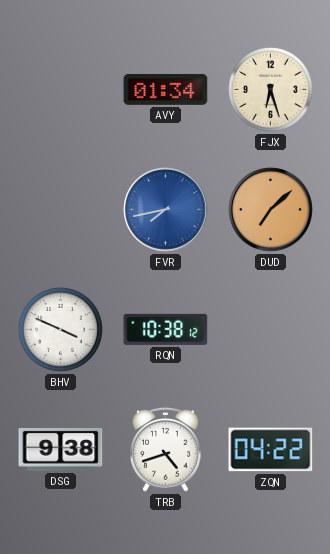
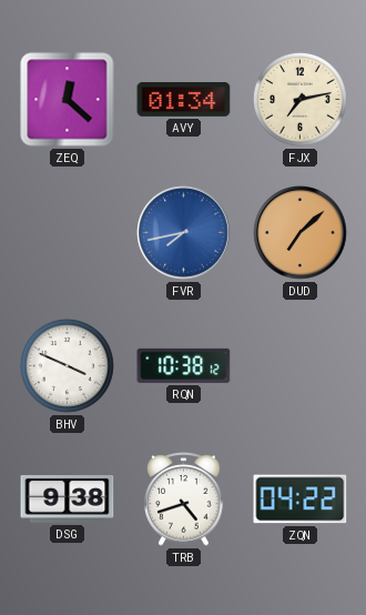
ZEQ: none -> 12:22
FJX: 6:27 -> 7:13
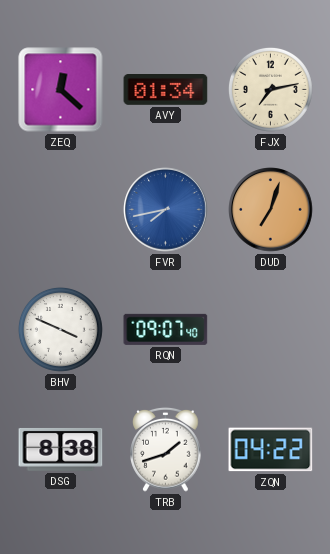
DUD: 7:08 -> 7:03
RQN: 10:38 -> 09:07
DSG: 9:38 -> 8:38
TRB: 4:42 -> 1:42
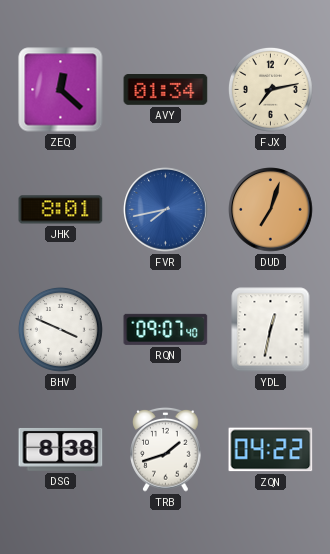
JHK: none -> 8:01
YDL: none -> 12:32
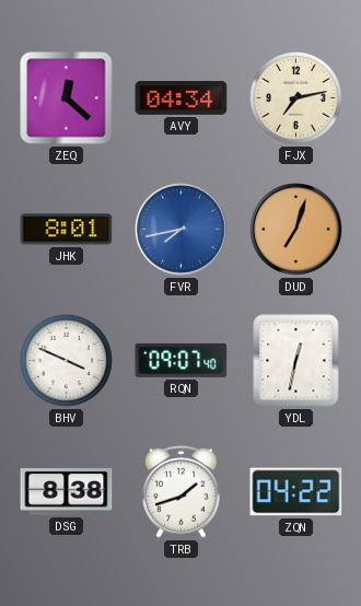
AVY: 01:34 -> 04:34
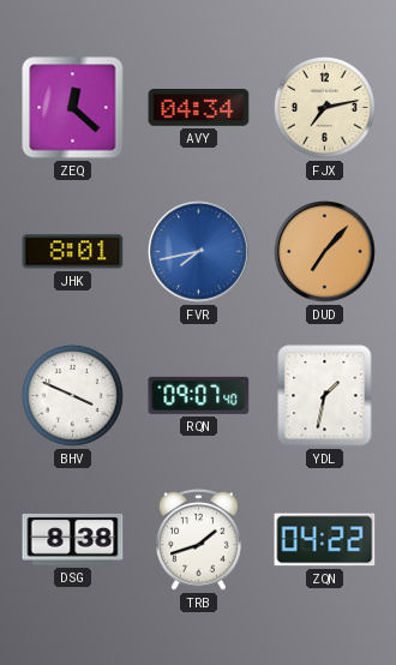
DUD: 7:03 -> 7:07
YDL: 12:32 -> 1:32
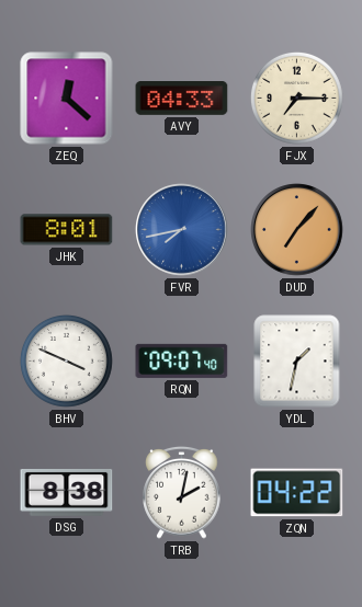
AVY: 04:34 -> 04:33
FJX: 7:13 -> 7:15
TRB: 1:42 -> 2:02
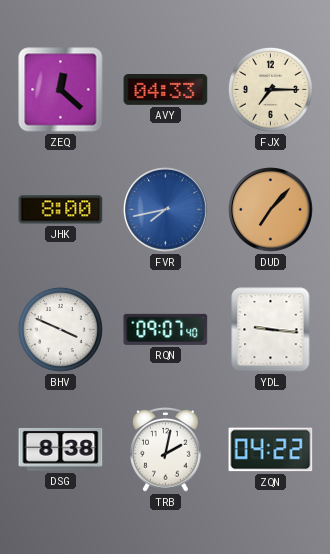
JHK: 8:01 -> 8:00
YDL: 1:32 -> 9:16
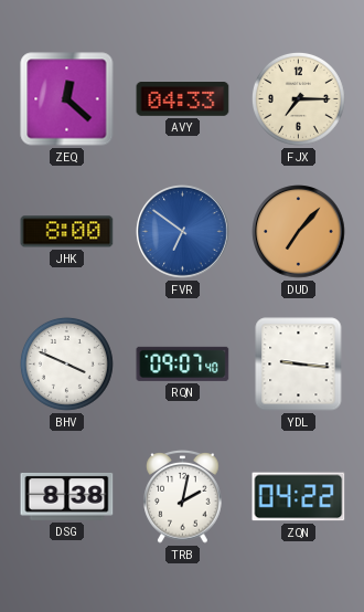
FVR: 7:43 -> 6:51
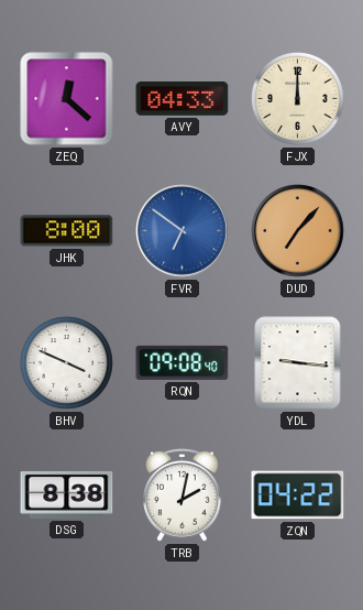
FJX: 7:15 -> 12:00
RQN: 09:07 -> 09:08
